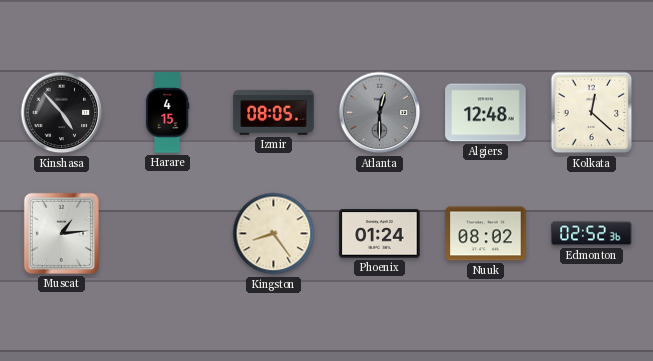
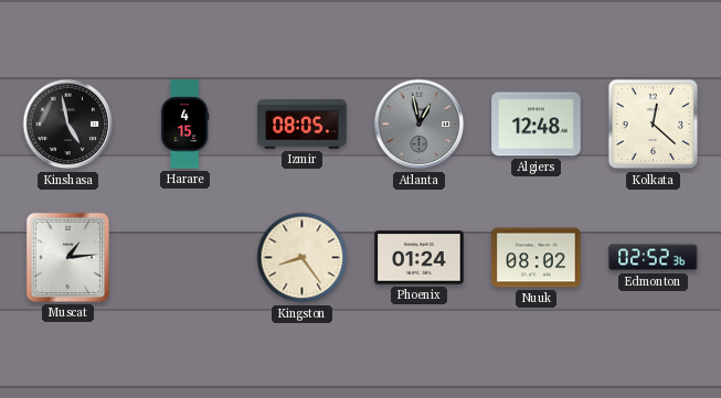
Kinshasa: 4:53 -> 4:58
Atlanta: 12:30 -> 12:58
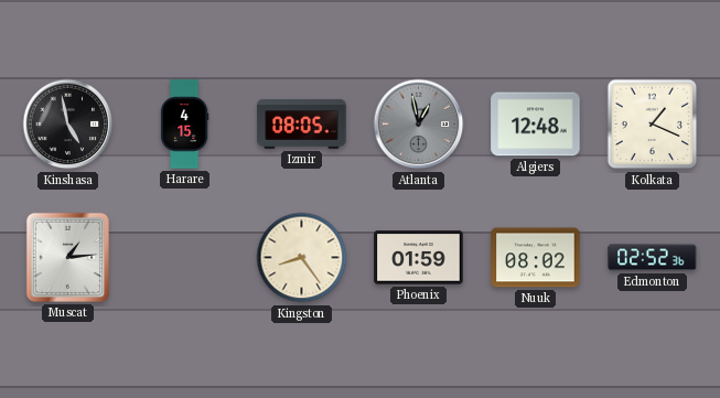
Kolkata: 12:22 -> 1:19
Phoenix: 01:24 -> 01:59
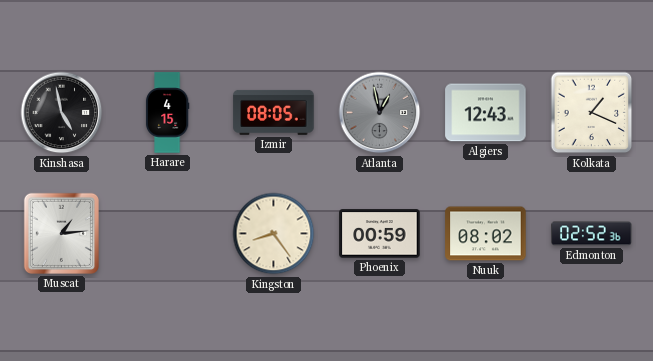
Algiers: 12:48 -> 12:43
Phoenix: 01:59 -> 00:59
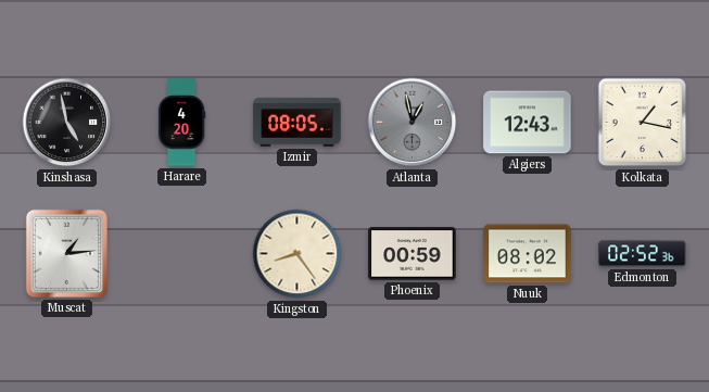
Harare: 4:15 -> 4:20
Kolkata: 1:19 -> 1:17
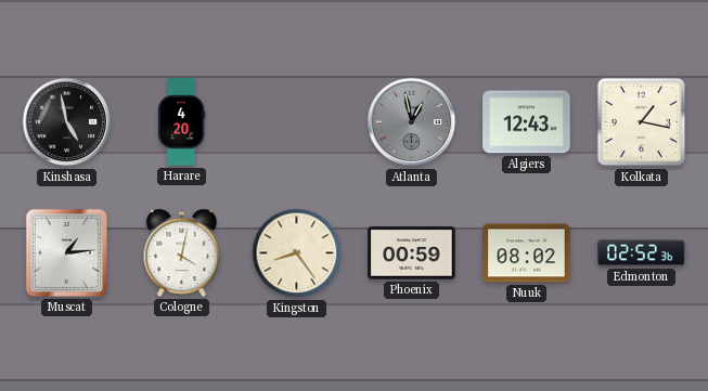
Izmir: 08:05 -> none
Cologne: none -> 4:02
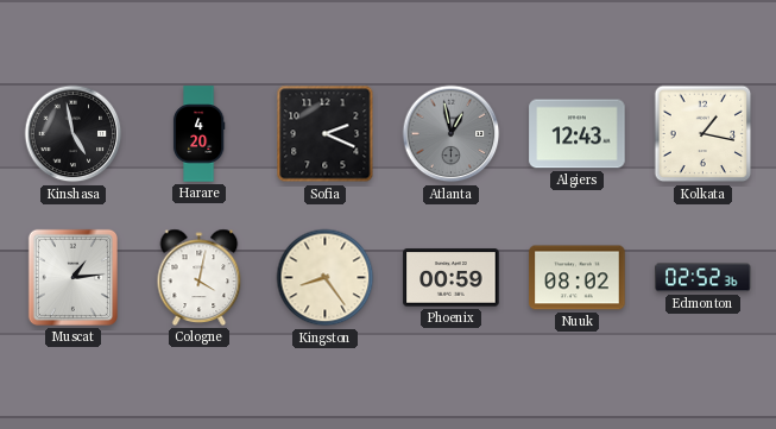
Sofia: none -> 2:19
